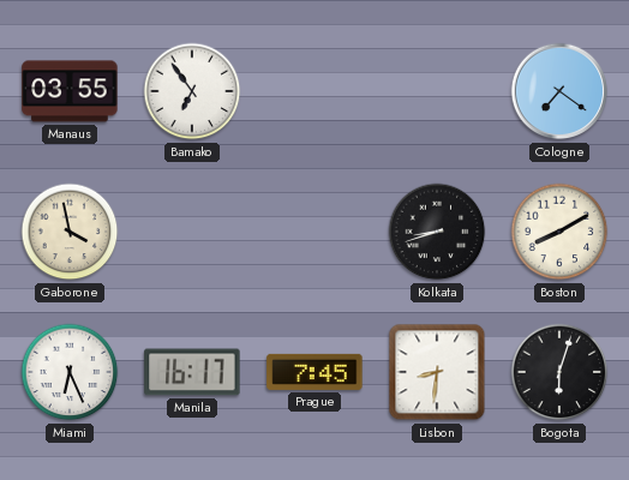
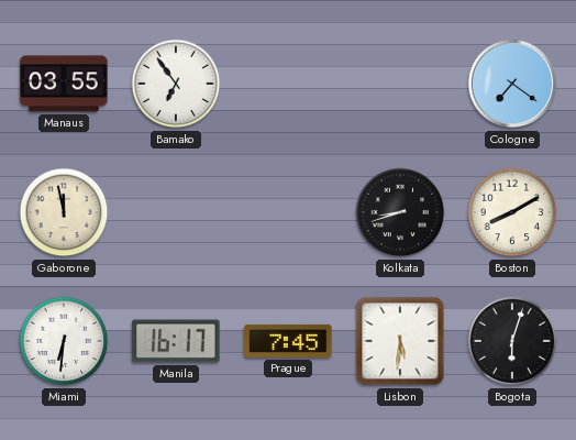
Gaborone: 3:58 -> 11:58
Miami: 6:26 -> 6:31
Lisbon: 8:31 -> 5:31
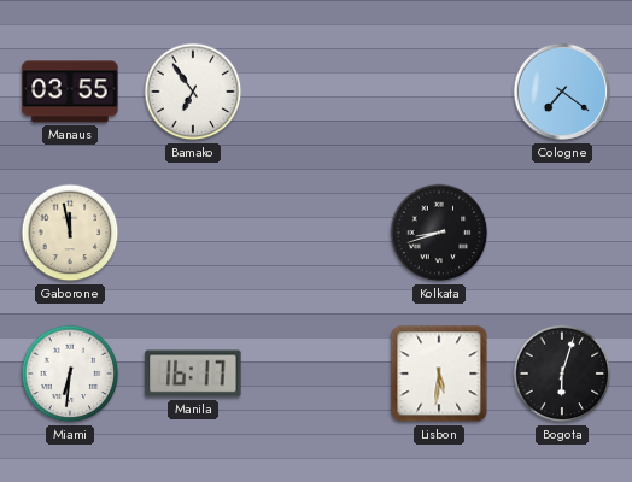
Boston: 8:10 -> none
Prague: 7:45 -> none
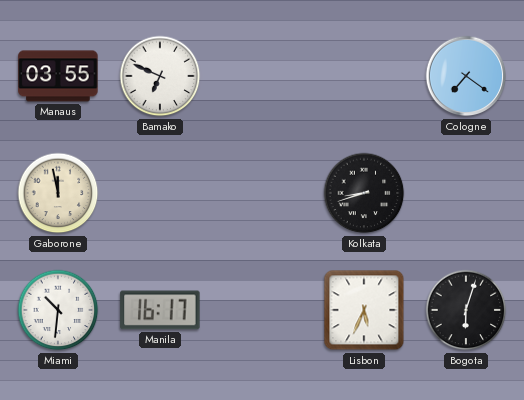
Bamako: 6:54 -> 6:49
Miami: 6:31 -> 10:31
Lisbon: 5:31 -> 5:34
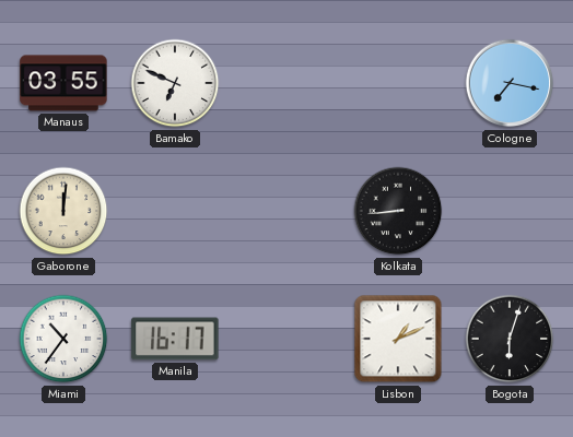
Cologne: 7:21 -> 7:17
Gaborone: 11:58 -> 12:01
Kolkata: 8:42 -> 8:44
Miami: 10:31 -> 10:36
Lisbon: 5:34 -> 1:11
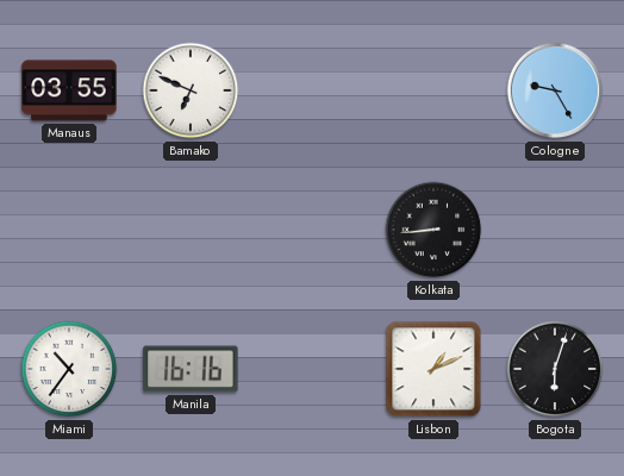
Cologne: 7:17 -> 9:25
Gaborone: 12:01 -> none
Manila: 16:17 -> 16:16
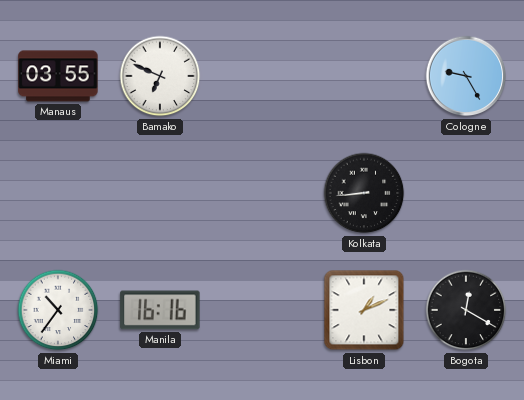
Bogota: 6:03 -> 12:20
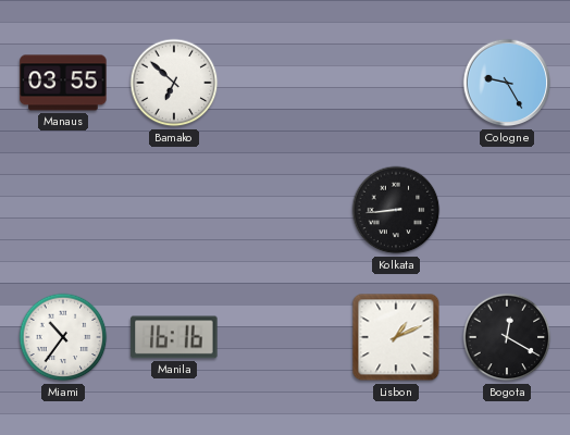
Bamako: 6:49 -> 6:52
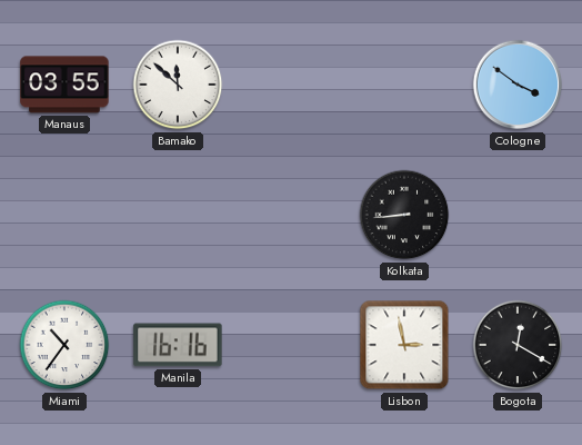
Bamako: 6:52 -> 11:52
Cologne: 9:25 -> 3:51
Lisbon: 1:11 -> 2:58
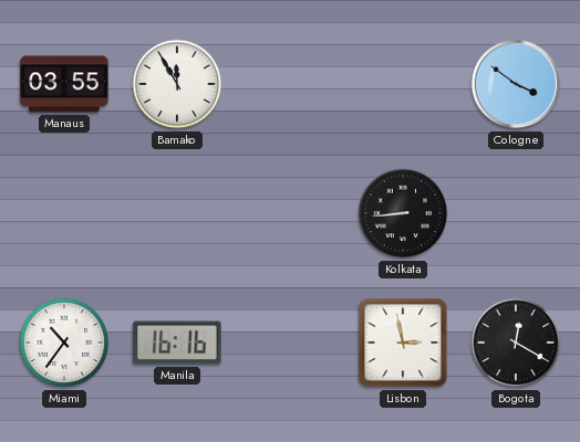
Bamako: 11:52 -> 11:55
